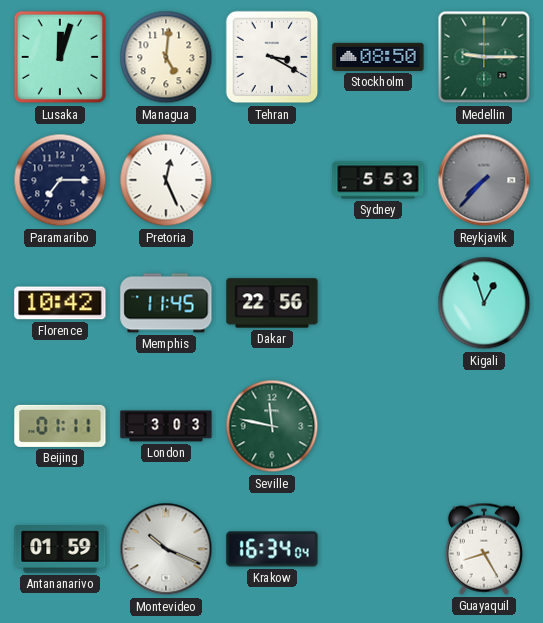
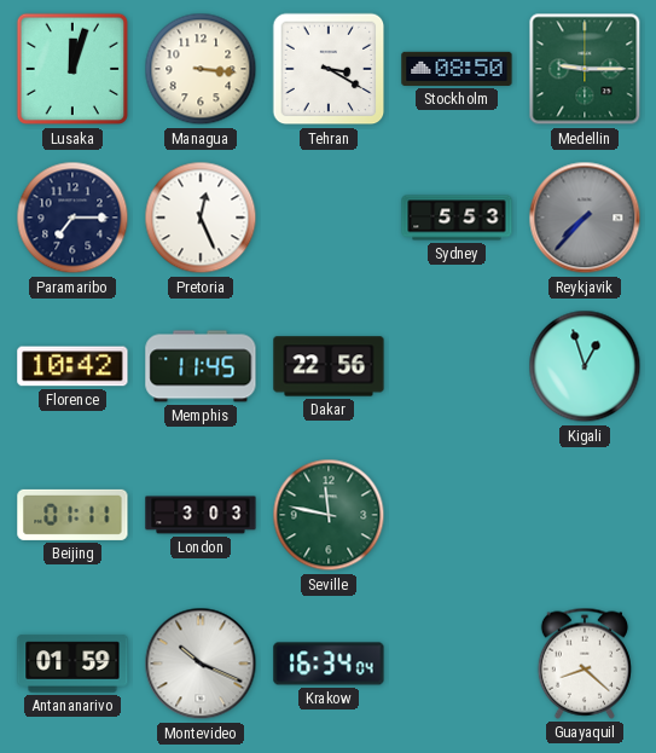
Managua: 5:01 -> 3:16
Guayaquil: 8:25 -> 8:22
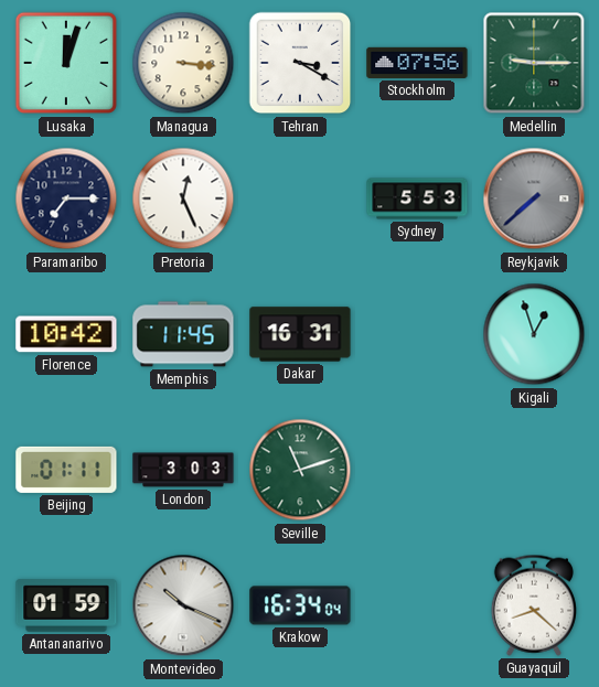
Stockholm: 08:50 -> 07:56
Reykjavik: 7:37 -> 7:38
Dakar: 22:56 -> 16:31
Seville: 11:47 -> 11:12
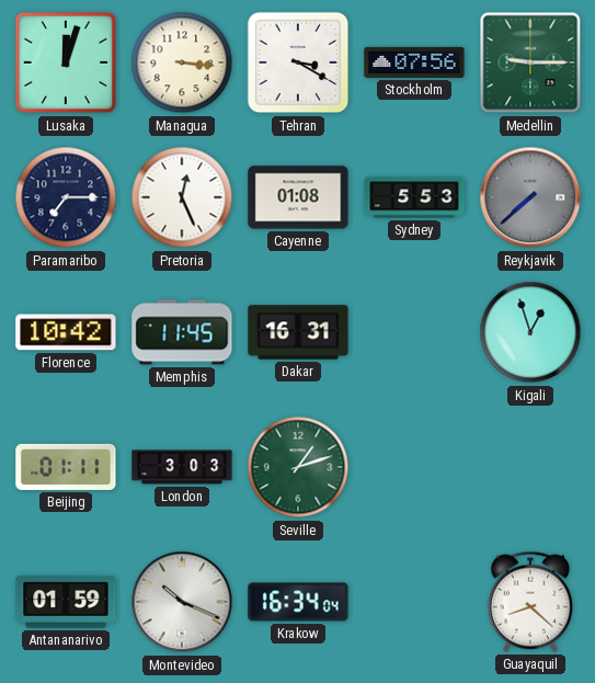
Cayenne: none -> 01:08
Seville: 11:12 -> 1:12
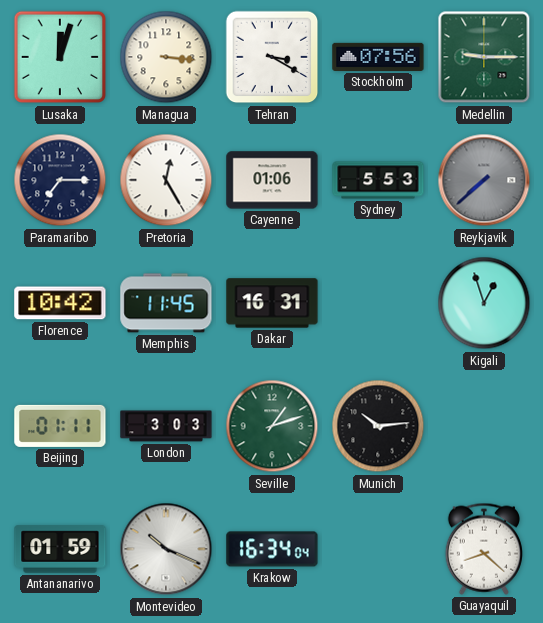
Pretoria: 12:26 -> 12:25
Cayenne: 01:08 -> 01:06
Munich: none -> 10:14
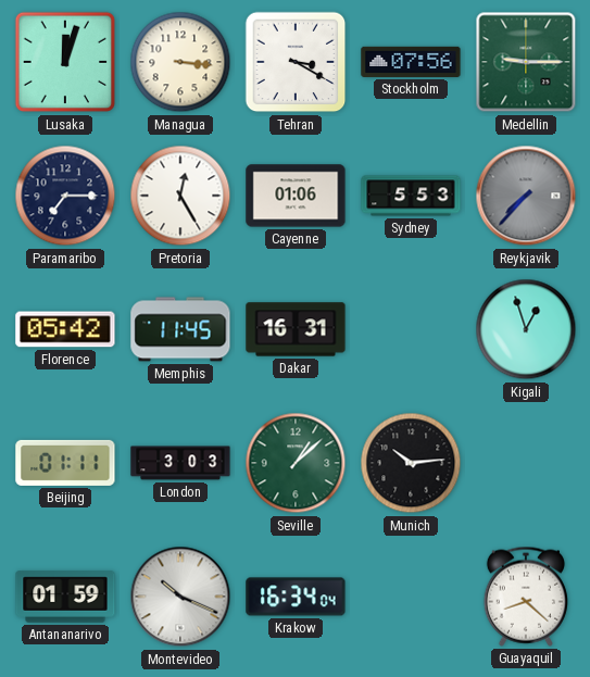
Reykjavik: 7:38 -> 7:37
Florence: 10:42 -> 05:42
Seville: 1:12 -> 1:08
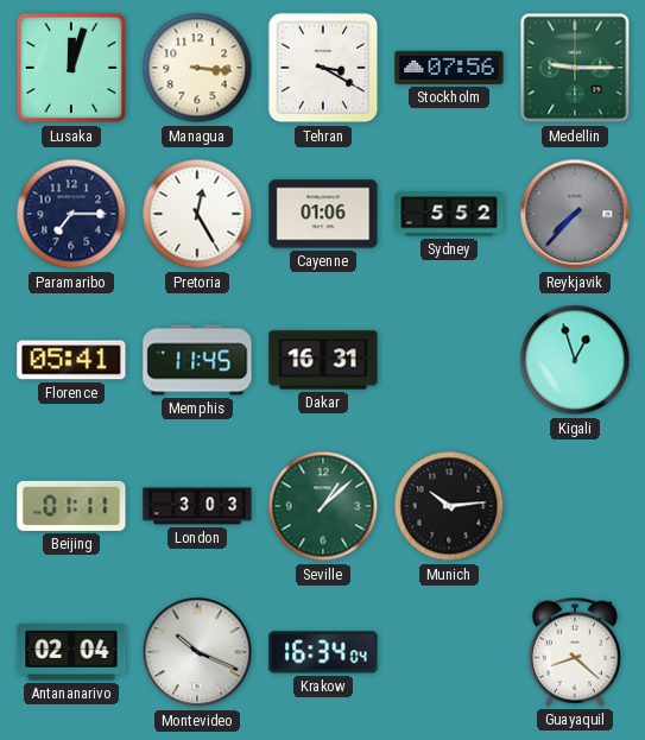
Sydney: 5:53 -> 5:52
Florence: 05:42 -> 05:41
Antananarivo: 01:59 -> 02:04
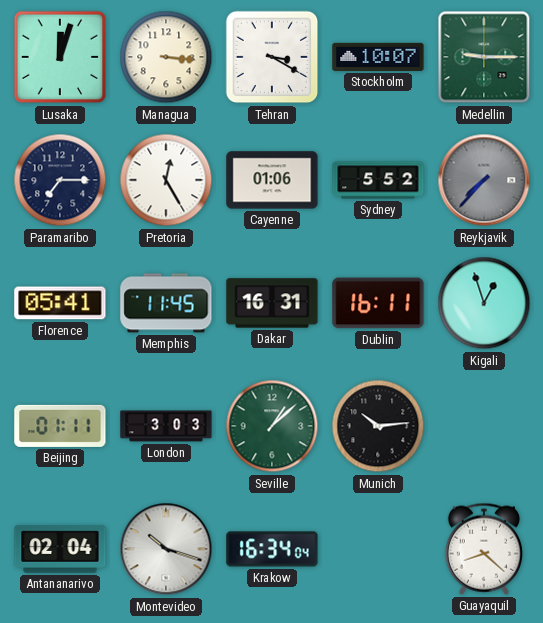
Stockholm: 07:56 -> 10:07
Dublin: none -> 16:11
Montevideo: 10:19 -> 10:18
